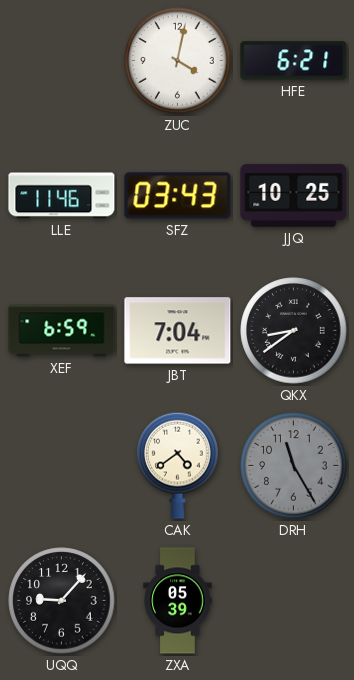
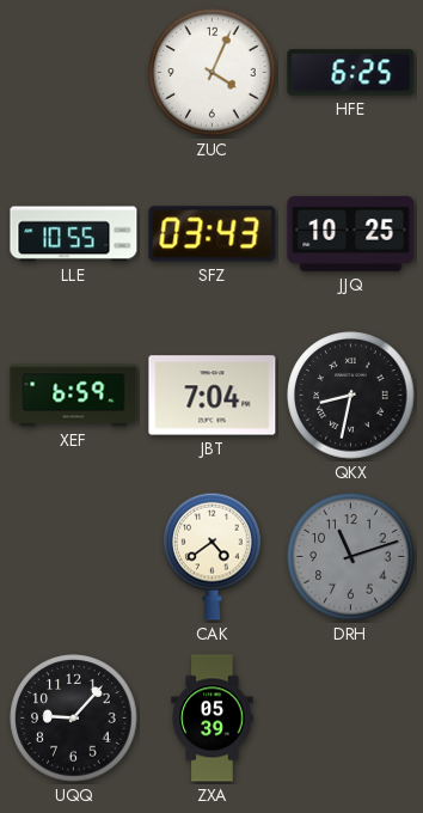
ZUC: 4:02 -> 4:04
HFE: 6:21 -> 6:25
LLE: 11:46 -> 10:55
QKX: 8:39 -> 8:32
DRH: 11:25 -> 11:12
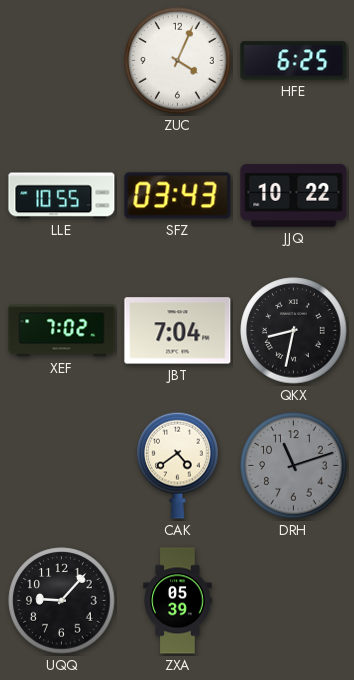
JJQ: 10:25 -> 10:22
XEF: 6:59 -> 7:02
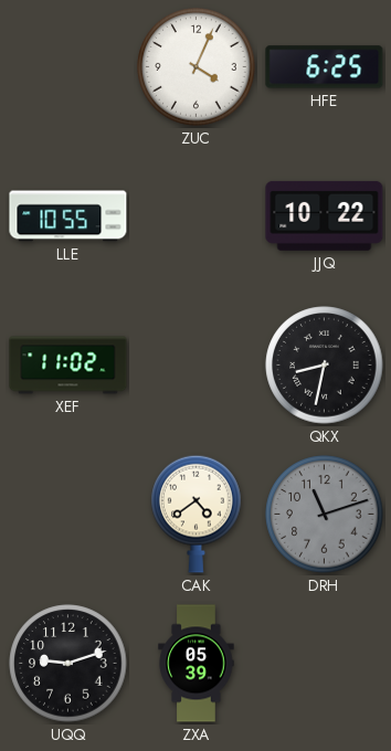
SFZ: 03:43 -> none
XEF: 7:02 -> 11:02
JBT: 7:04 -> none
UQQ: 9:07 -> 9:12
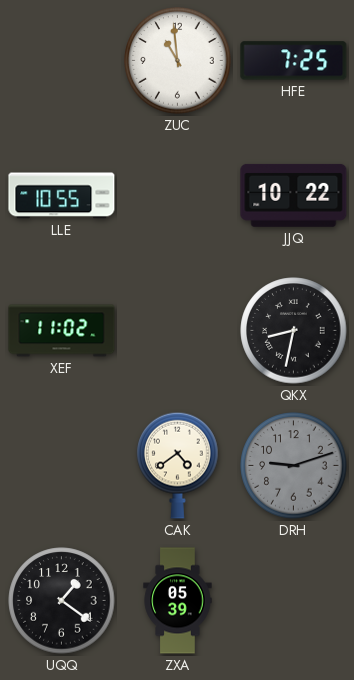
ZUC: 4:04 -> 10:59
HFE: 6:25 -> 7:25
DRH: 11:12 -> 9:12
UQQ: 9:12 -> 1:21
